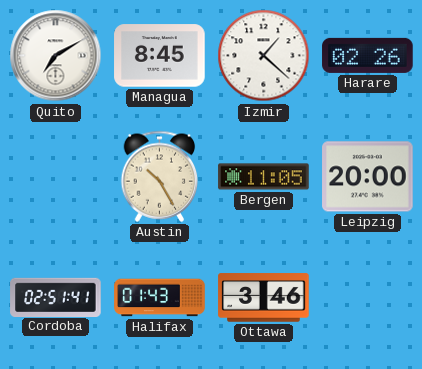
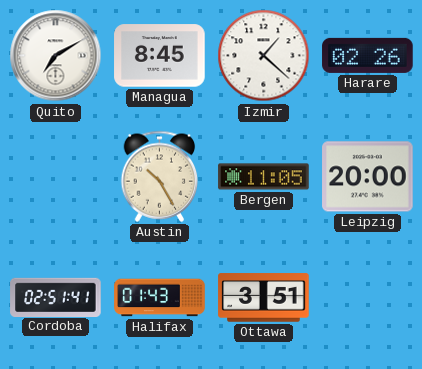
Ottawa: 3:46 -> 3:51
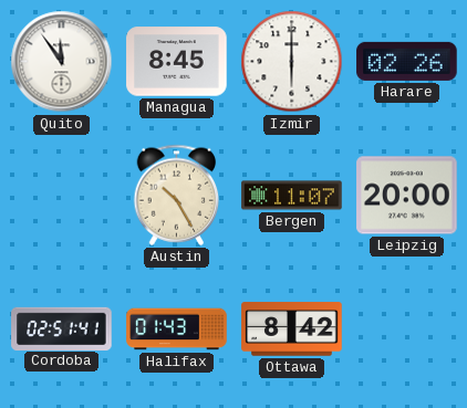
Quito: 7:10 -> 11:54
Izmir: 1:22 -> 6:00
Bergen: 11:05 -> 11:07
Ottawa: 3:51 -> 8:42
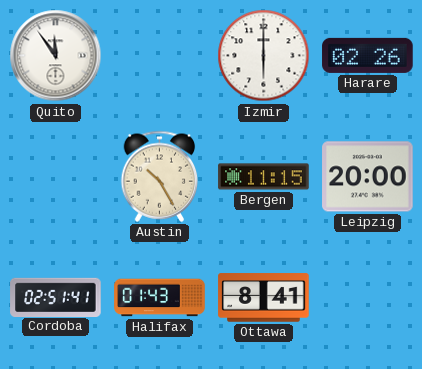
Managua: 8:45 -> none
Bergen: 11:07 -> 11:15
Ottawa: 8:42 -> 8:41
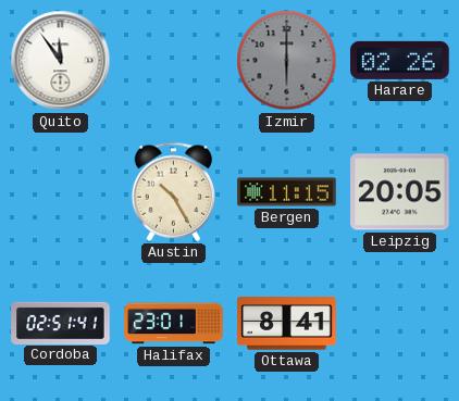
Izmir dial: white -> grey
Leipzig: 20:00 -> 20:05
Halifax: 01:43 -> 23:01
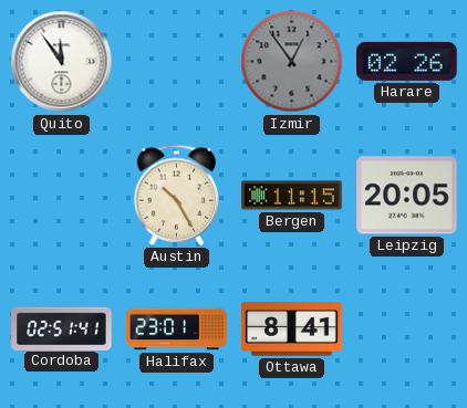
Izmir: 6:00 -> 12:54
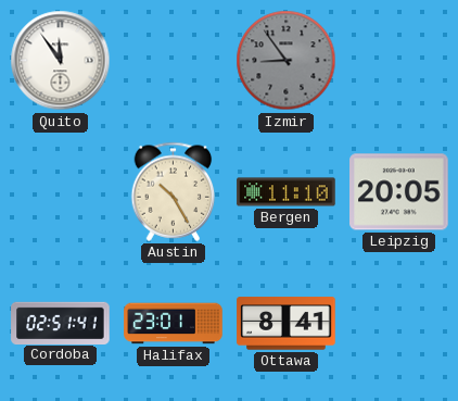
Izmir: 12:54 -> 8:54
Harare: 02:26 -> none
Bergen: 11:15 -> 11:10
